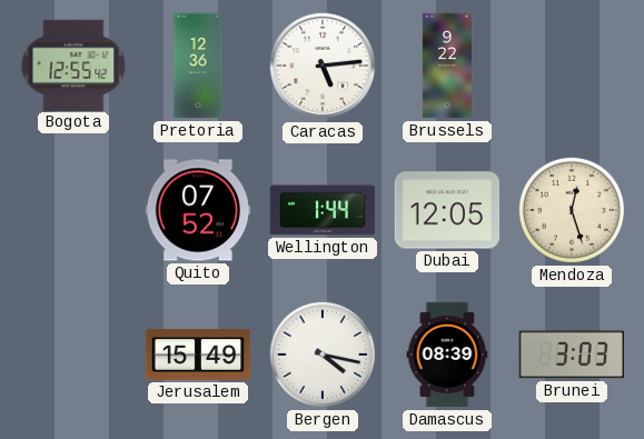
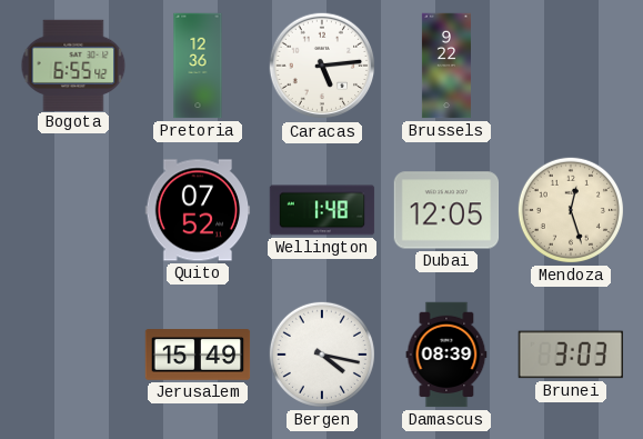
Bogota: 12:55 -> 6:55
Wellington: 1:44 -> 1:48
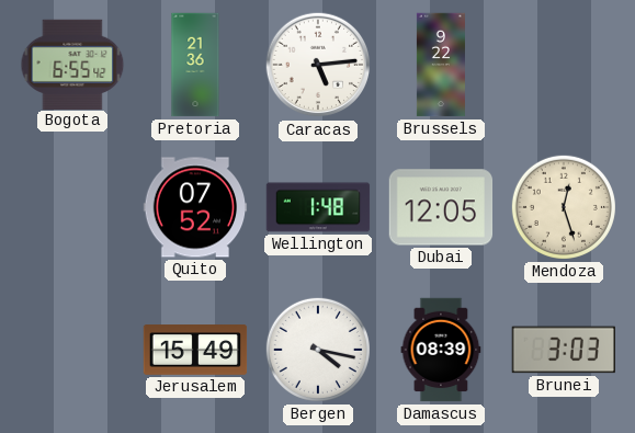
Pretoria: 12:36 -> 21:36
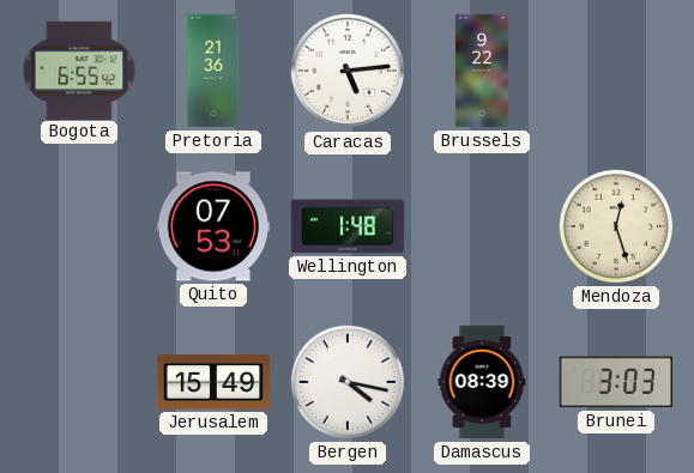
Quito: 07:52 -> 07:53
Dubai: 12:05 -> none
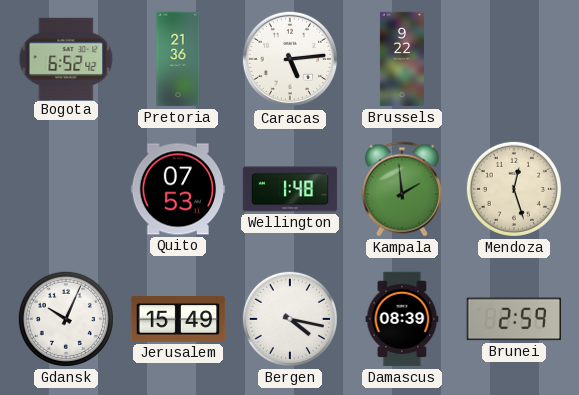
Bogota: 6:55 -> 6:52
Kampala: none -> 1:59
Gdansk: none -> 10:04
Brunei: 3:03 -> 2:59
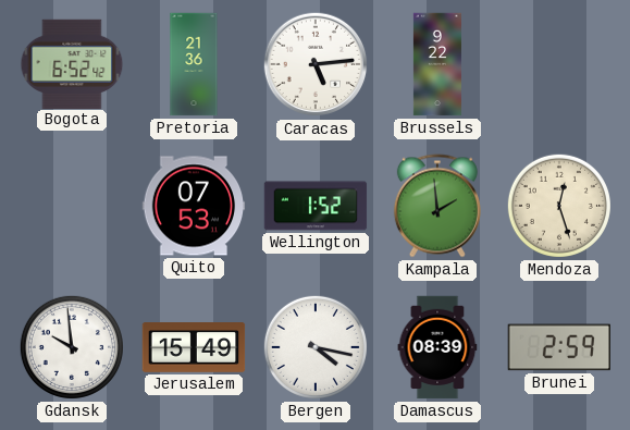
Wellington: 1:48 -> 1:52
Gdansk: 10:04 -> 9:59
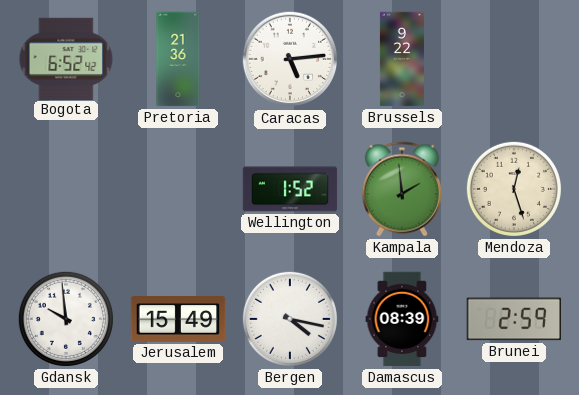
Quito: 07:53 -> none
